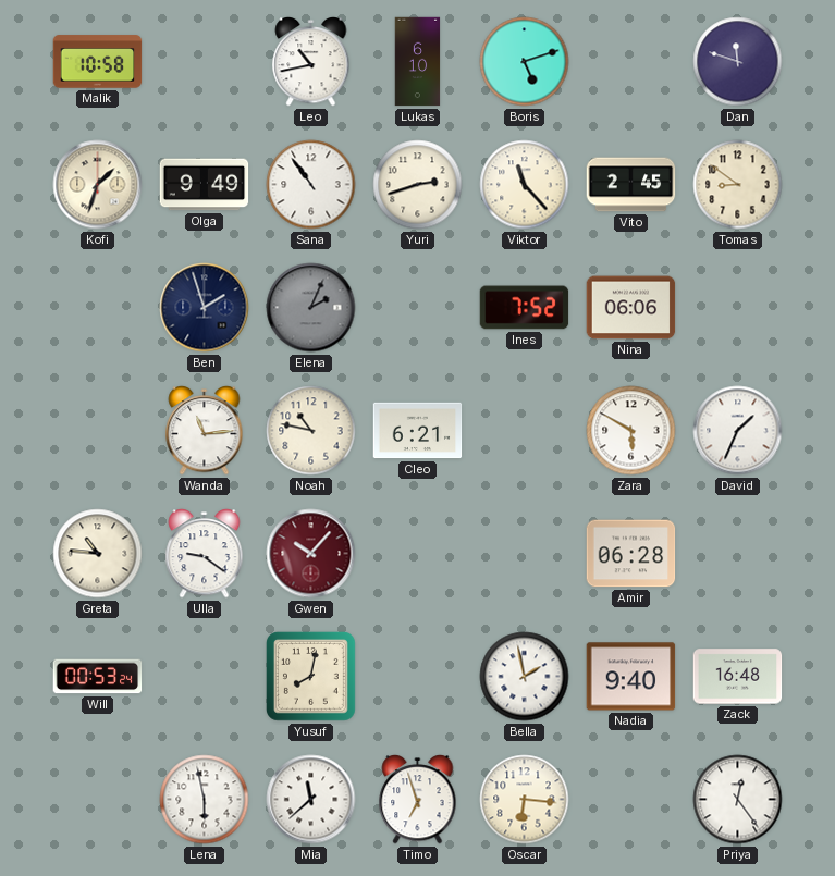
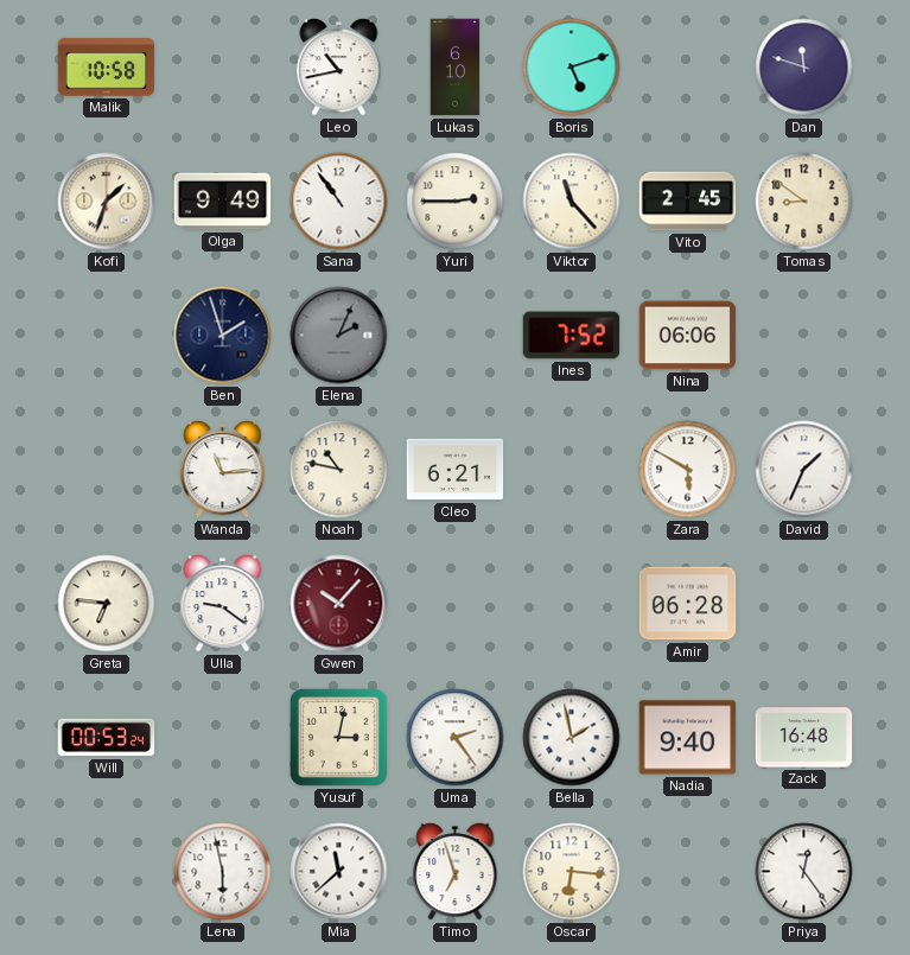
Yuri: 2:42 -> 2:45
Greta: 10:46 -> 6:46
Yusuf: 8:02 -> 3:02
Uma: none -> 2:24
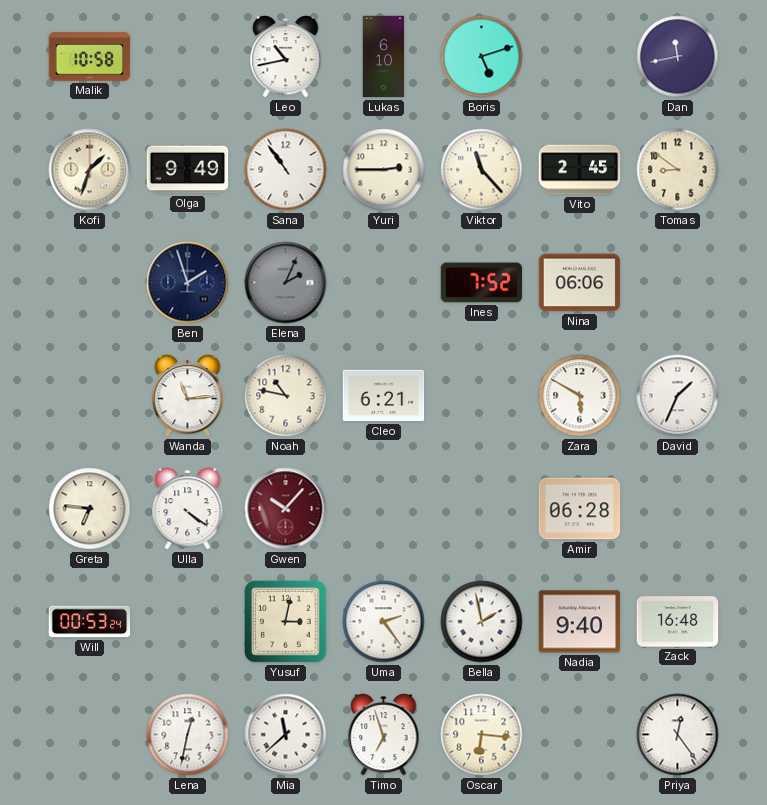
Dan: 11:48 -> 11:43
Ulla: 9:21 -> 4:21
Lena: 5:58 -> 12:32
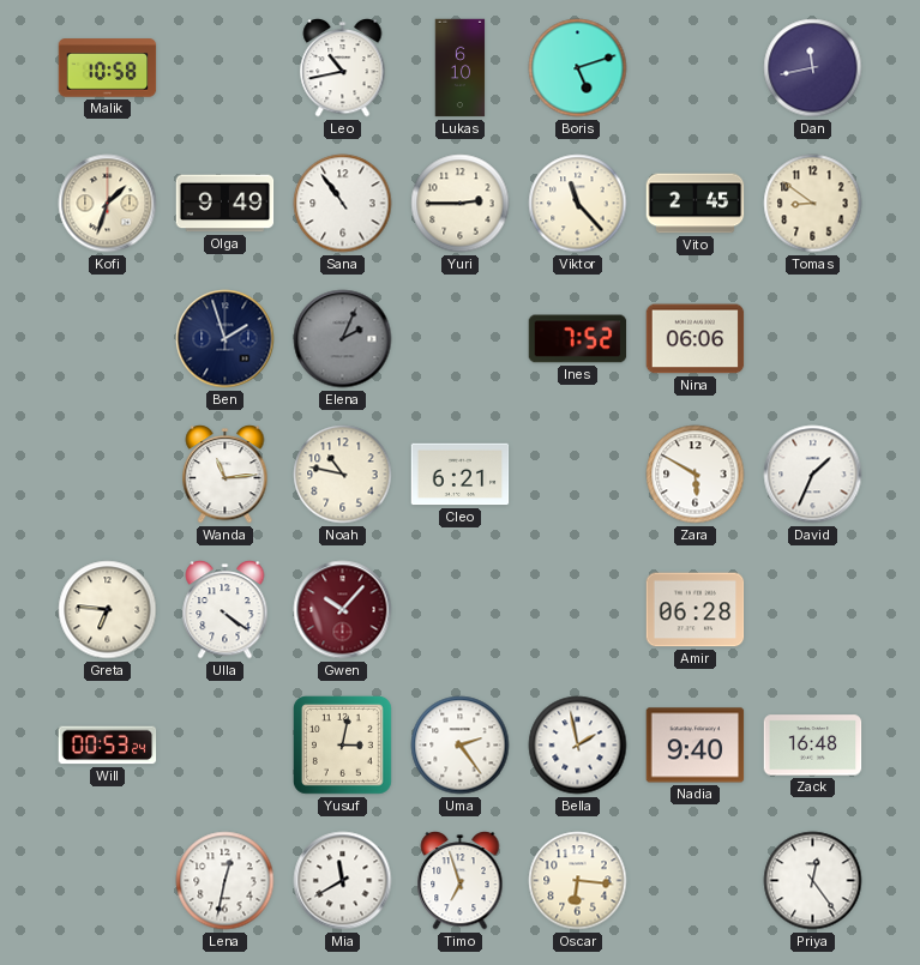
Mia: 11:38 -> 11:40
